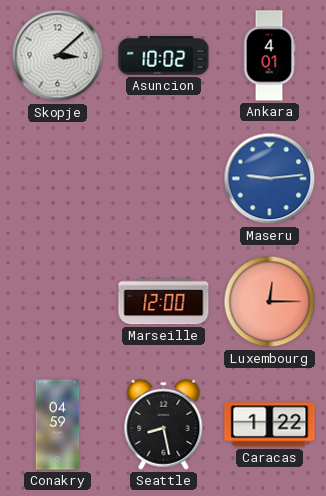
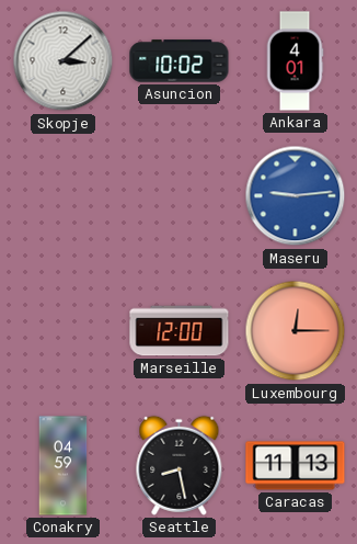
Caracas: 1:22 -> 11:13
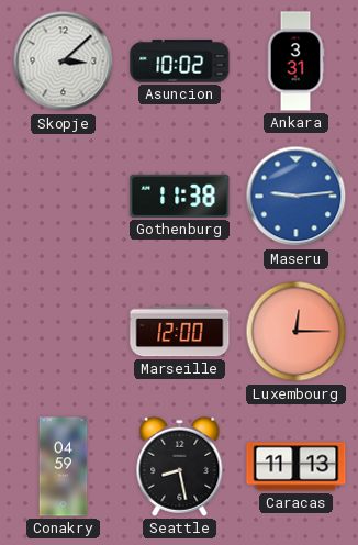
Ankara: 4:01 -> 3:31
Gothenburg: none -> 11:38
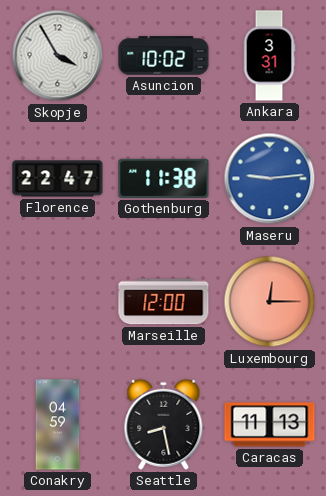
Skopje: 3:08 -> 3:55
Florence: none -> 22:47
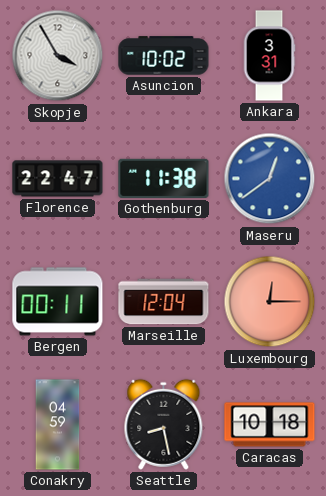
Maseru: 9:14 -> 12:39
Bergen: none -> 00:11
Marseille: 12:00 -> 12:04
Caracas: 11:13 -> 10:18
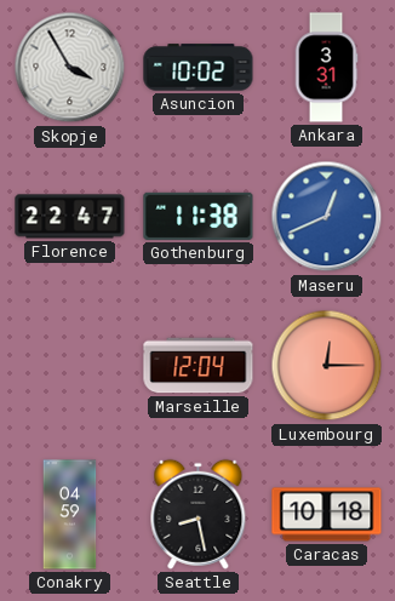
Maseru: 12:39 -> 12:41
Bergen: 00:11 -> none
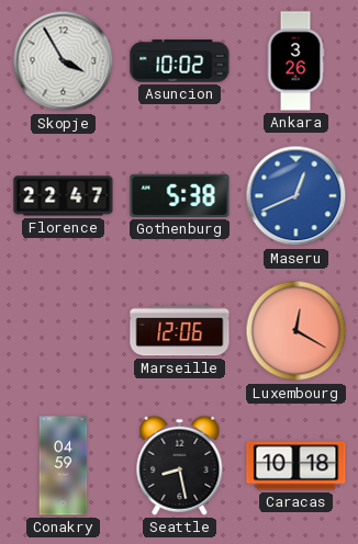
Ankara: 3:31 -> 3:26
Gothenburg: 11:38 -> 5:38
Marseille: 12:04 -> 12:06
Luxembourg: 12:15 -> 12:20
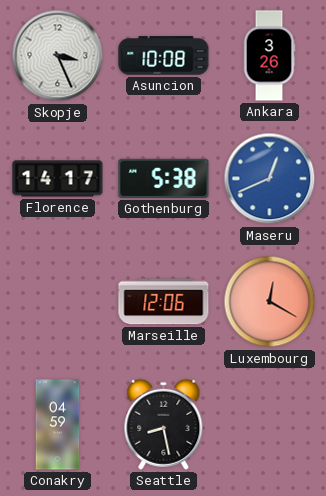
Skopje: 3:55 -> 3:26
Asuncion: 10:02 -> 10:08
Florence: 22:47 -> 14:17
Caracas: 10:18 -> none
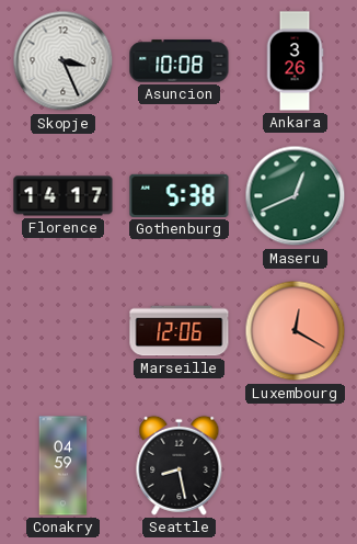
Maseru dial: blue -> green
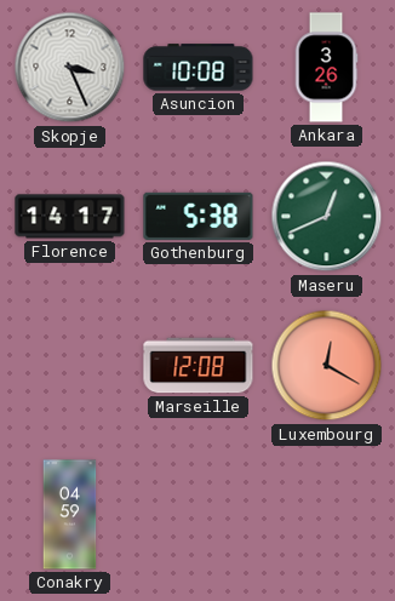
Marseille: 12:06 -> 12:08
Seattle: 8:28 -> none
